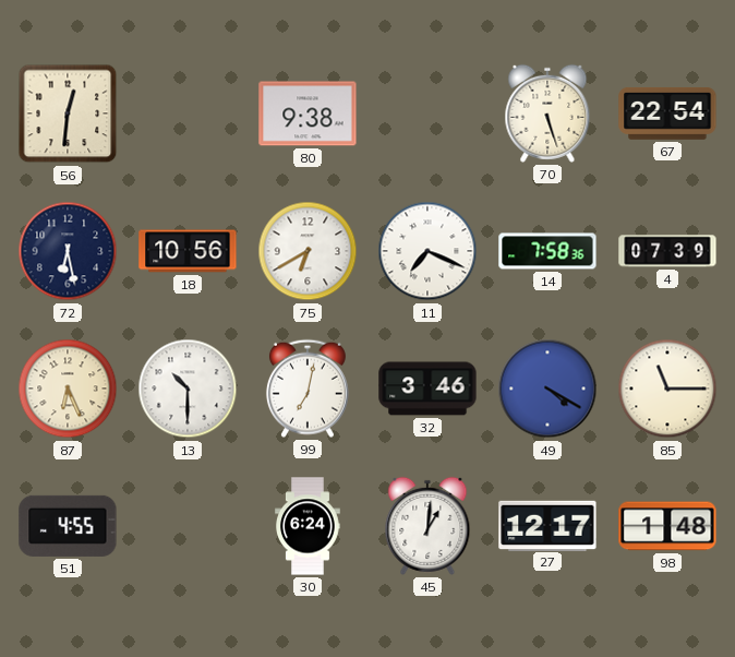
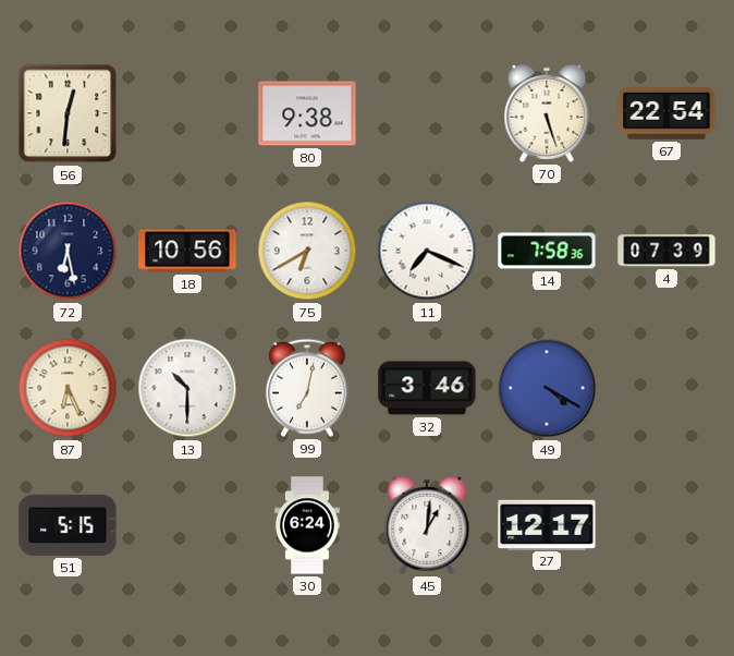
85: 11:15 -> none
51: 4:55 -> 5:15
98: 1:48 -> none
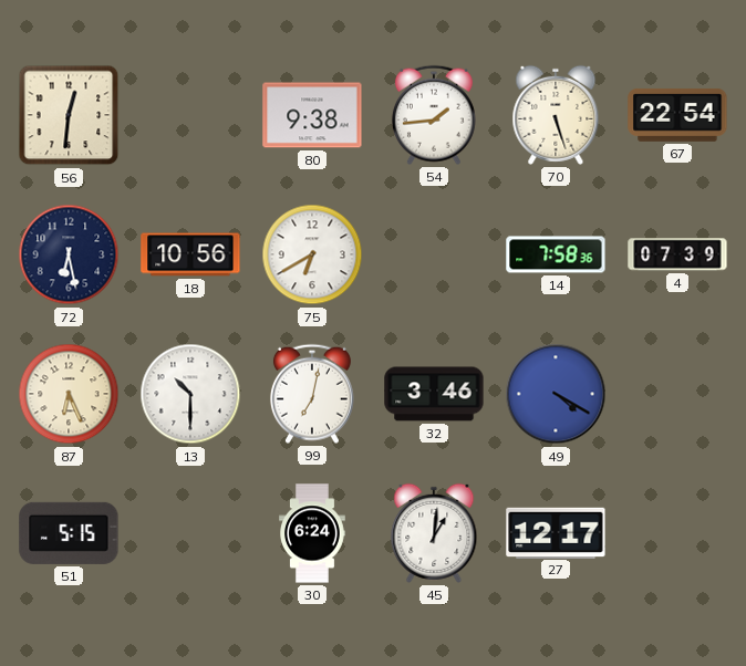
54: none -> 1:44
11: 7:19 -> none
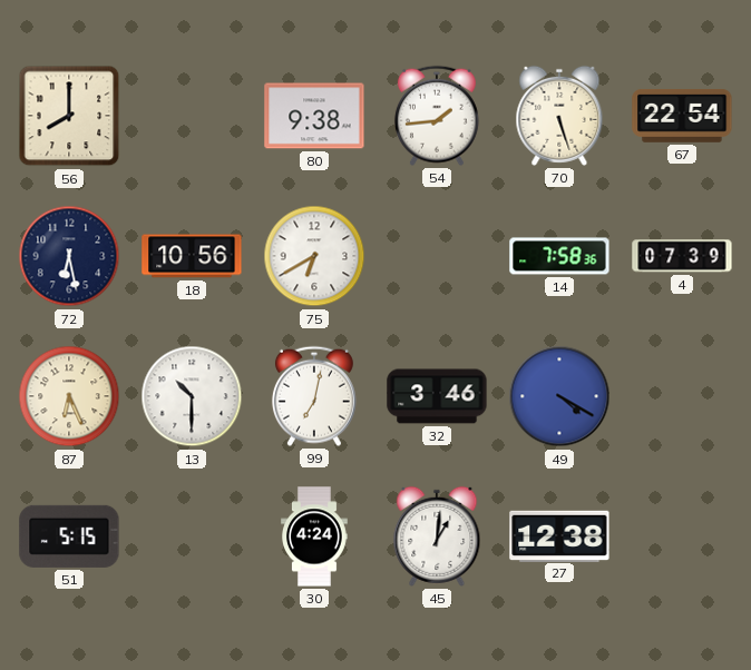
56: 12:31 -> 8:00
30: 6:24 -> 4:24
27: 12:17 -> 12:38
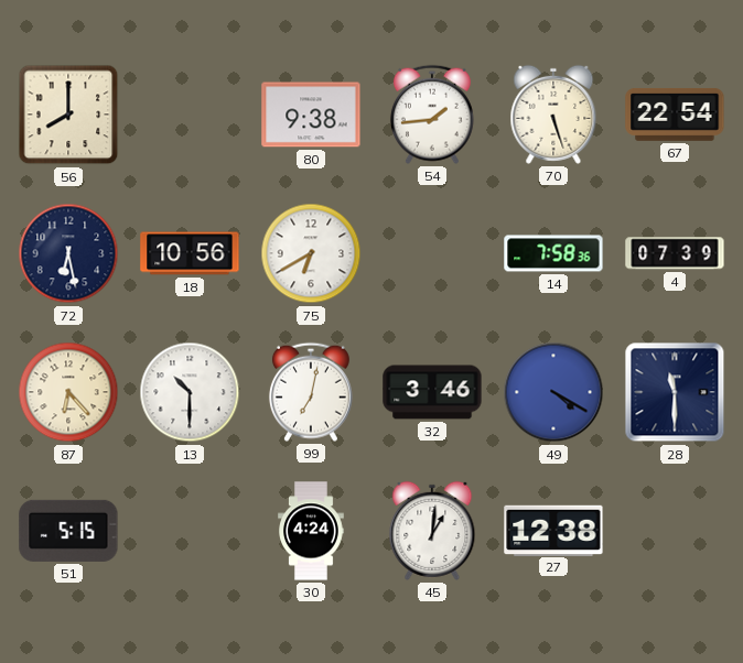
87: 6:26 -> 6:23
28: none -> 11:30
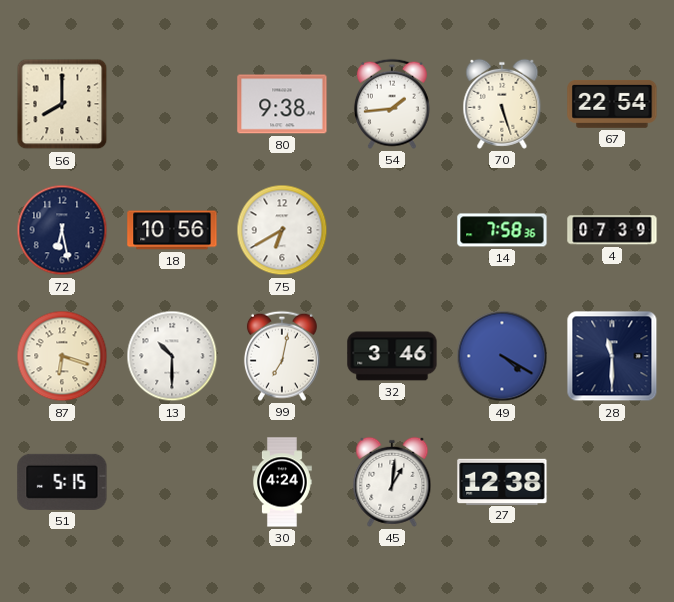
87: 6:23 -> 6:18
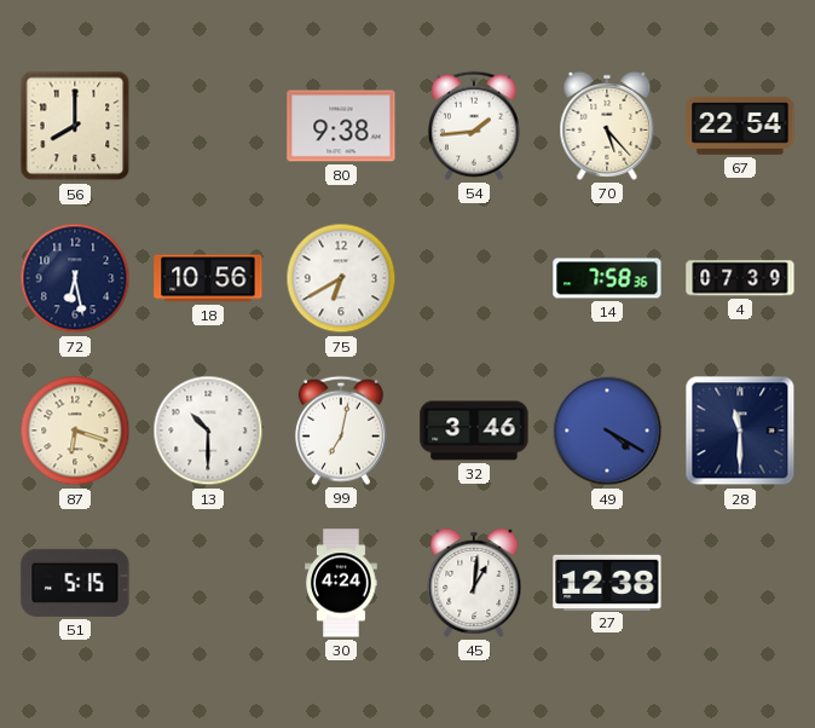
70: 5:27 -> 5:23
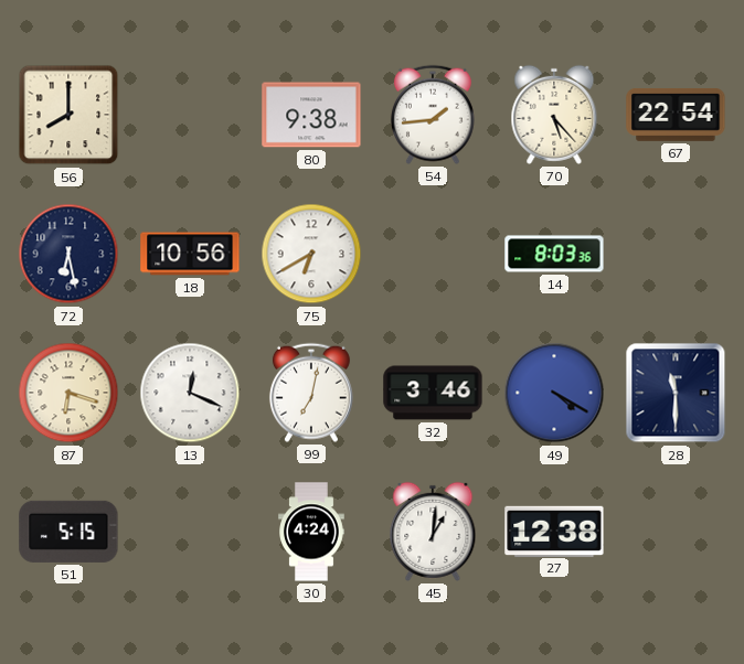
14: 7:58 -> 8:03
4: 07:39 -> none
13: 10:30 -> 12:19
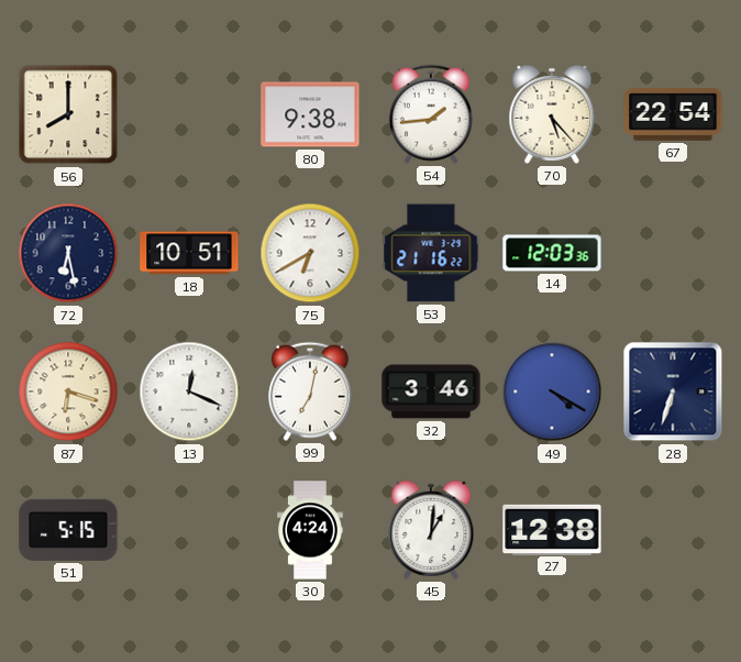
18: 10:56 -> 10:51
53: none -> 21:16
14: 8:03 -> 12:03
28: 11:30 -> 6:33
